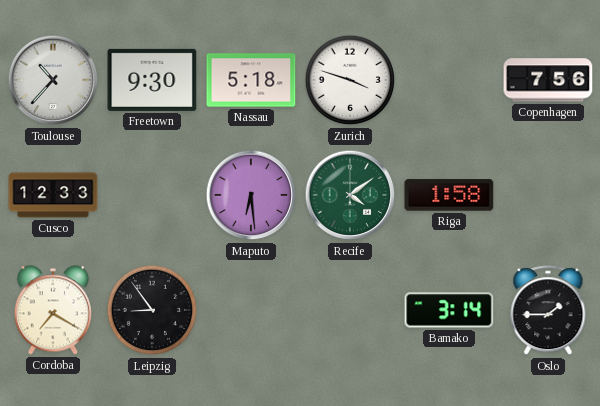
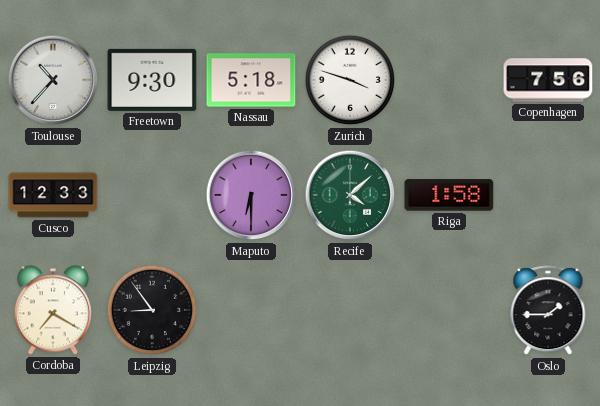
Maputo: 6:29 -> 6:30
Recife: 4:09 -> 4:08
Bamako: 3:14 -> none
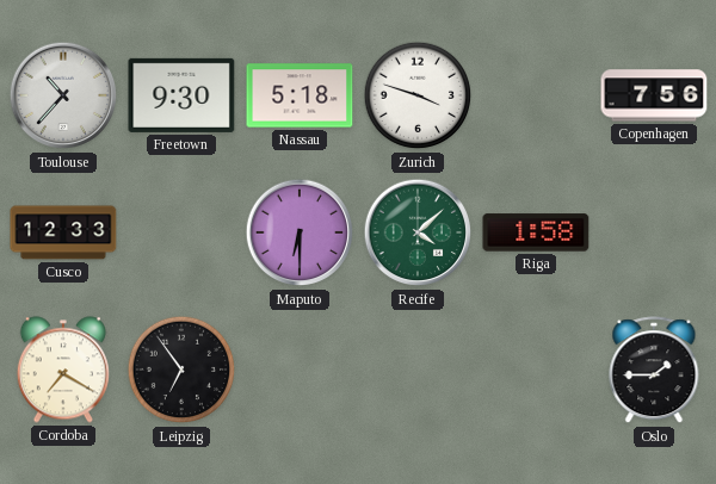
Leipzig: 8:54 -> 6:54
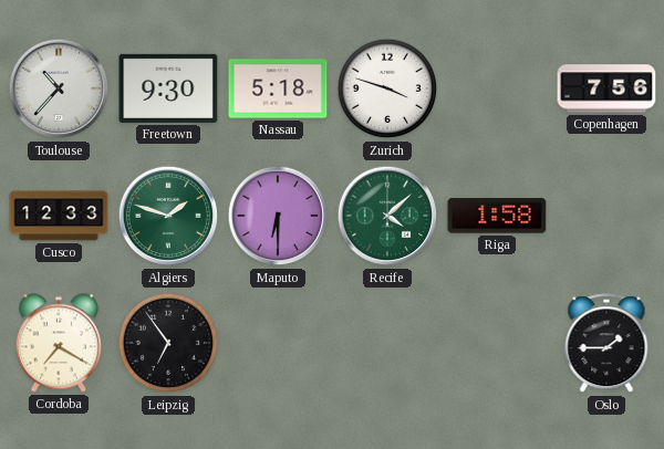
Algiers: none -> 1:48
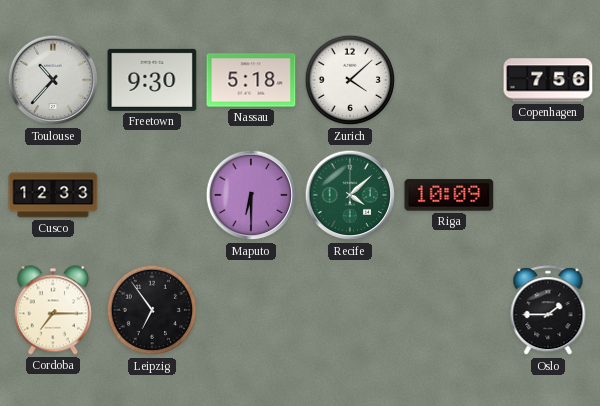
Zurich: 3:48 -> 4:08
Algiers: 1:48 -> none
Riga: 1:58 -> 10:09
Cordoba: 7:20 -> 7:15
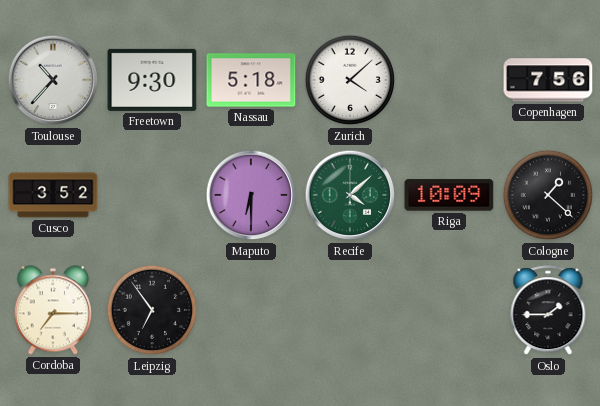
Cusco: 12:33 -> 3:52
Cologne: none -> 1:22
